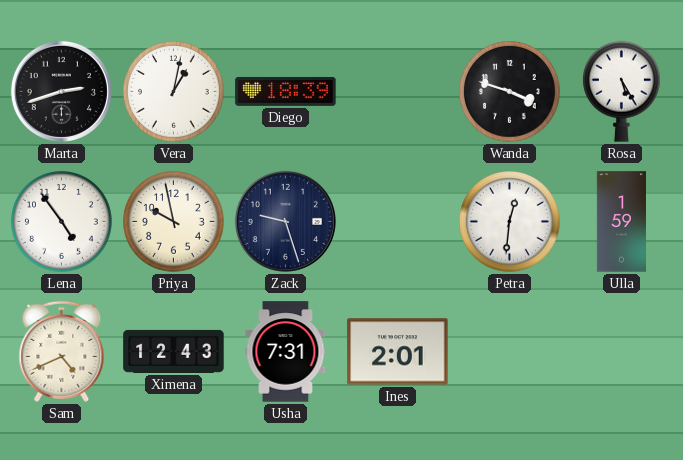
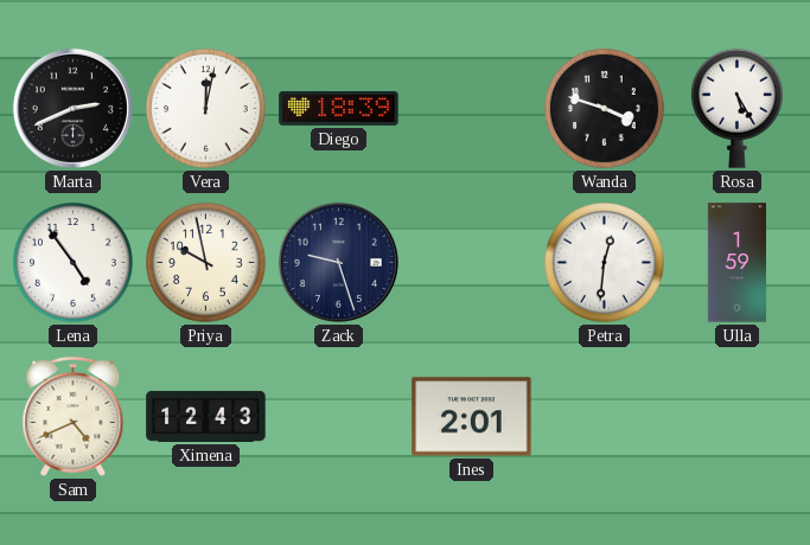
Marta: 2:42 -> 2:41
Vera: 1:02 -> 12:02
Usha: 7:31 -> none
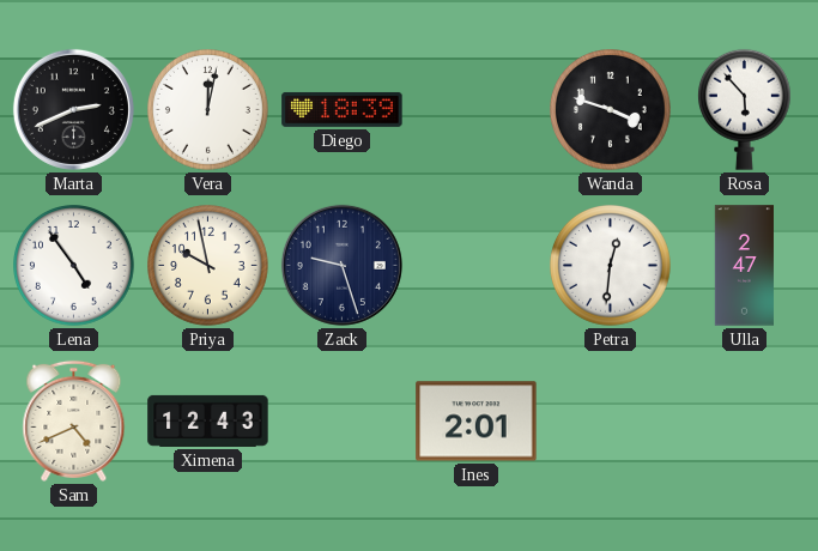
Rosa: 5:25 -> 5:53
Ulla: 1:59 -> 2:47
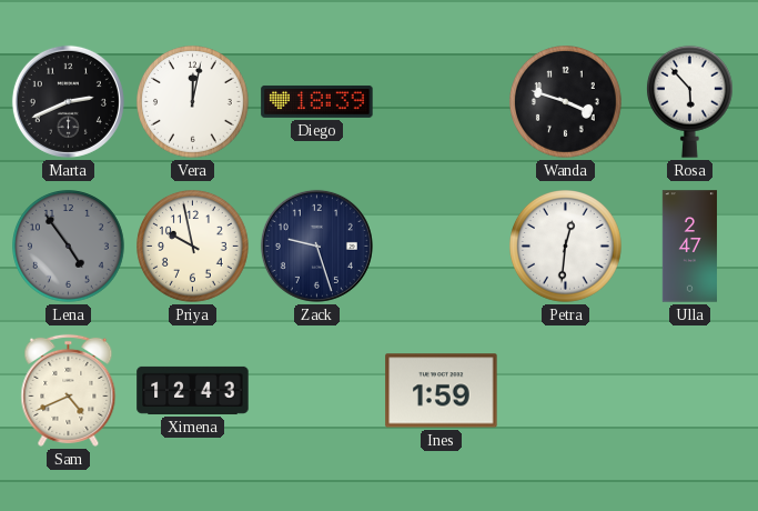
Lena dial: white -> grey
Ines: 2:01 -> 1:59
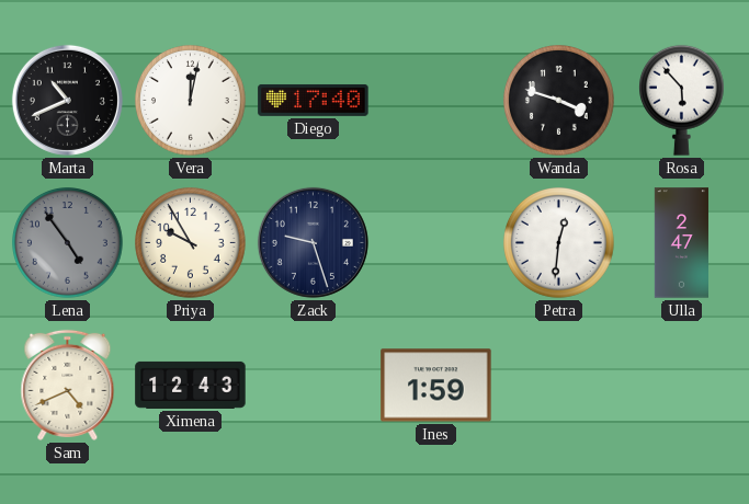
Marta: 2:41 -> 10:41
Diego: 18:39 -> 17:40
Priya: 9:58 -> 9:55
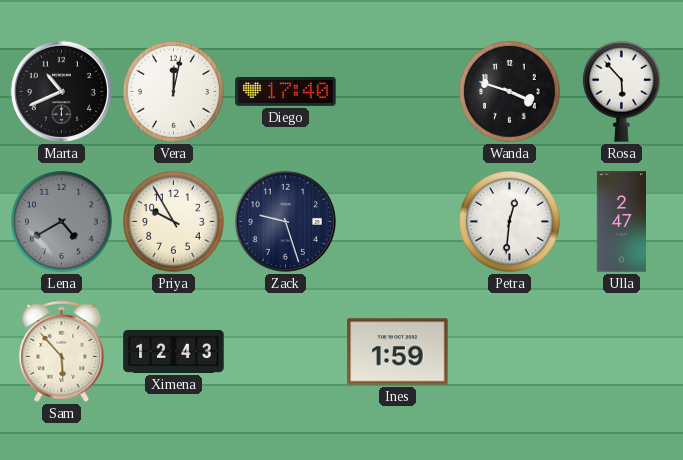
Lena: 4:54 -> 4:40
Sam: 4:41 -> 5:53
